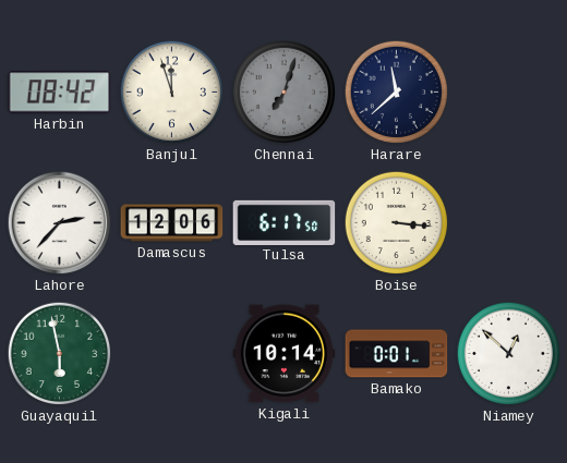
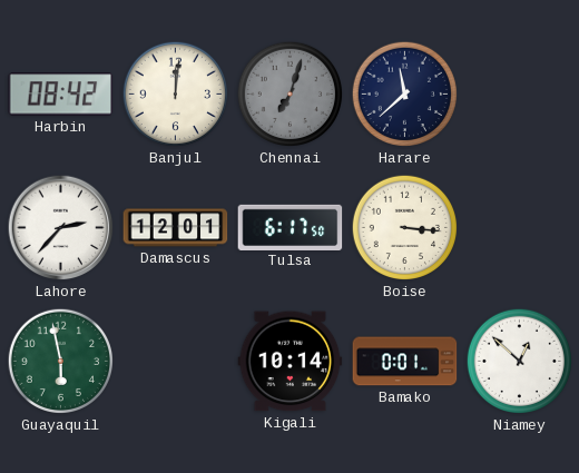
Banjul: 11:57 -> 12:01
Damascus: 12:06 -> 12:01
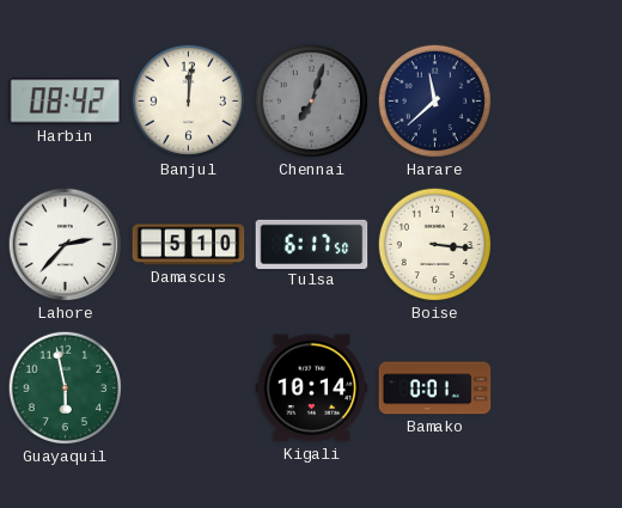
Damascus: 12:01 -> 5:10
Niamey: 12:52 -> none
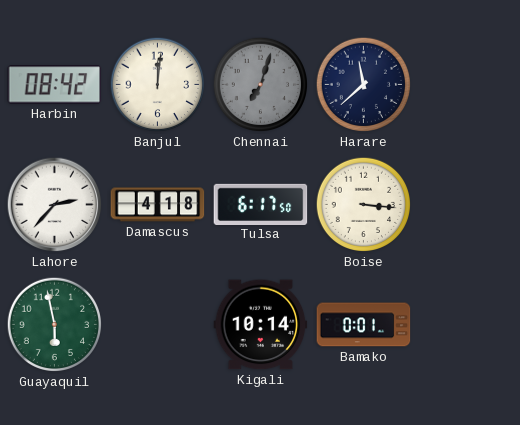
Damascus: 5:10 -> 4:18
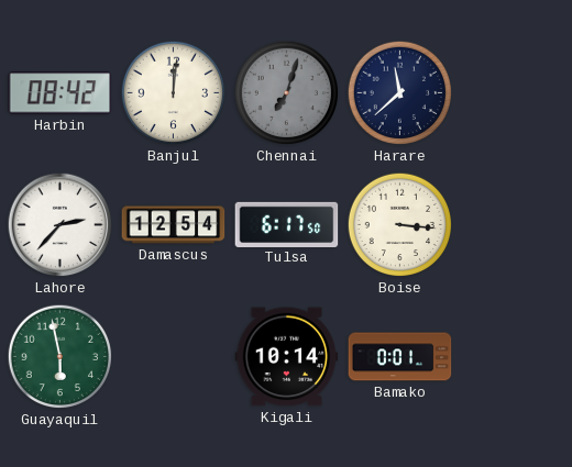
Damascus: 4:18 -> 12:54
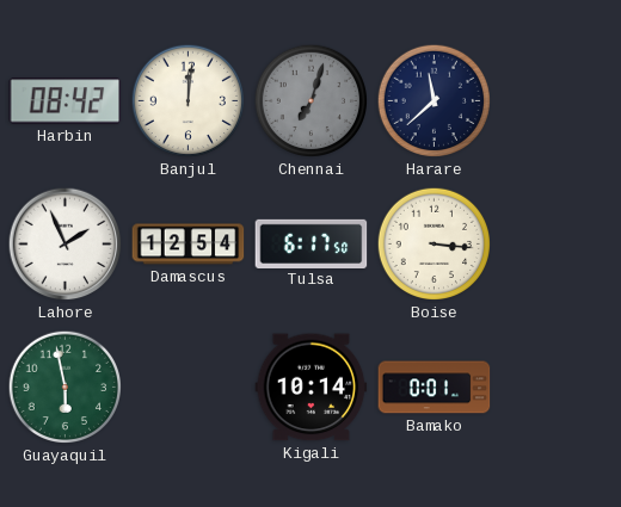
Lahore: 2:37 -> 1:56
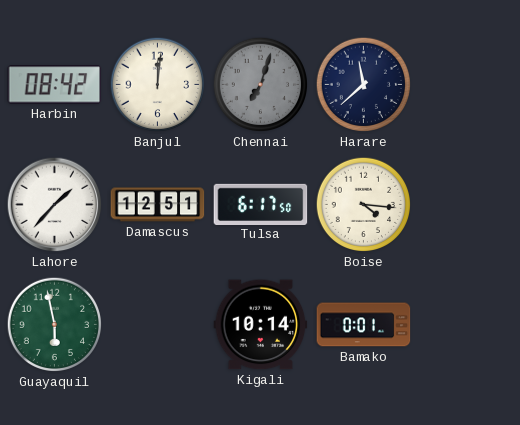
Lahore: 1:56 -> 1:37
Damascus: 12:54 -> 12:51
Boise: 3:16 -> 4:16
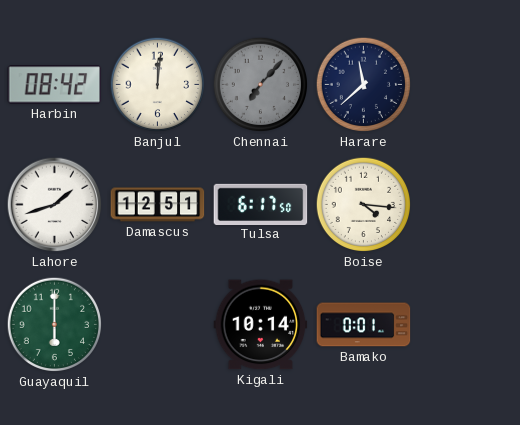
Chennai: 7:03 -> 7:07
Lahore: 1:37 -> 1:42
Guayaquil: 5:58 -> 6:00
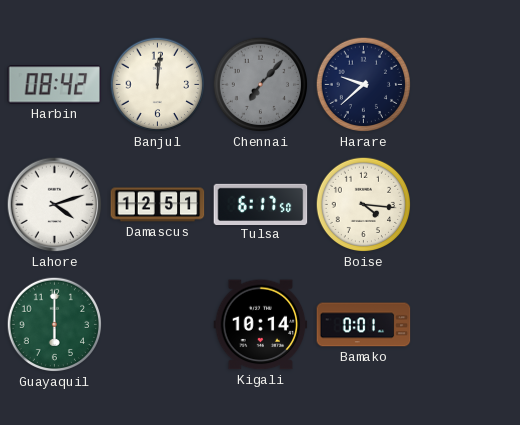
Harare: 11:38 -> 9:38
Lahore: 1:42 -> 4:12
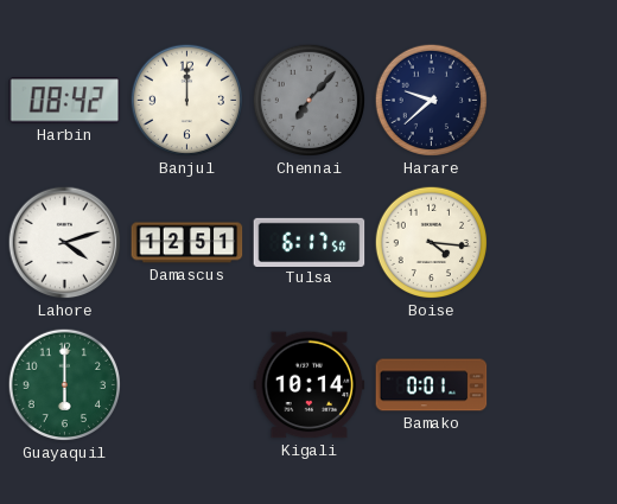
Banjul: 12:01 -> 12:00
